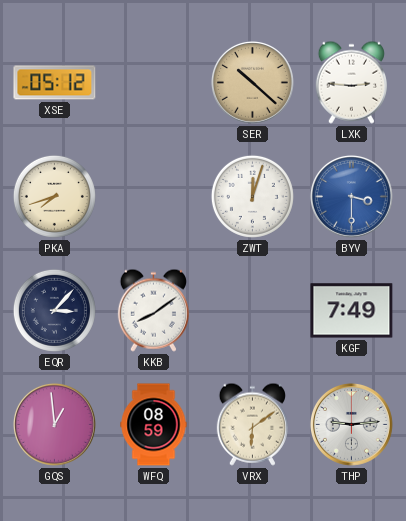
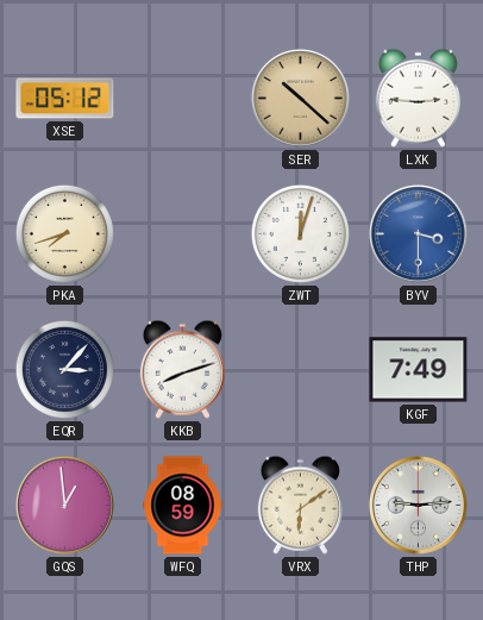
KKB: 8:09 -> 8:12
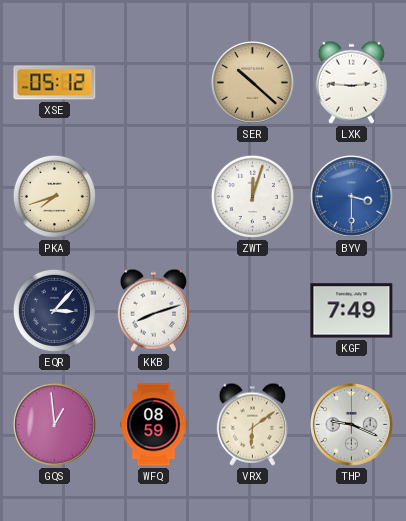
THP: 9:14 -> 9:19
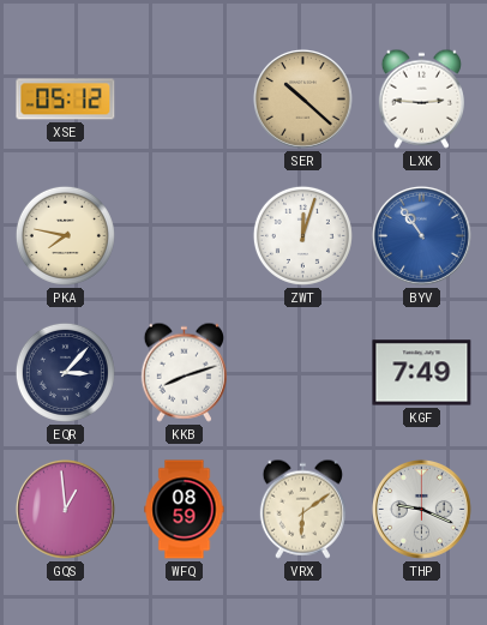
PKA: 7:42 -> 7:47
BYV: 3:30 -> 10:54
